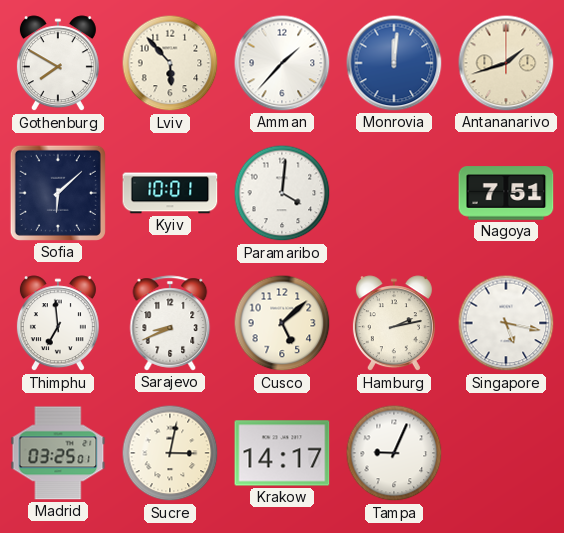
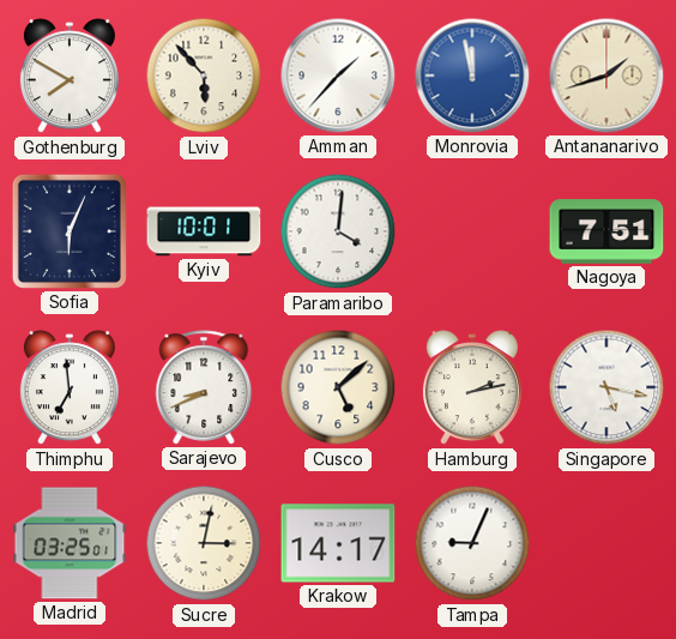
Monrovia: 12:01 -> 11:58
Sofia: 6:08 -> 6:04
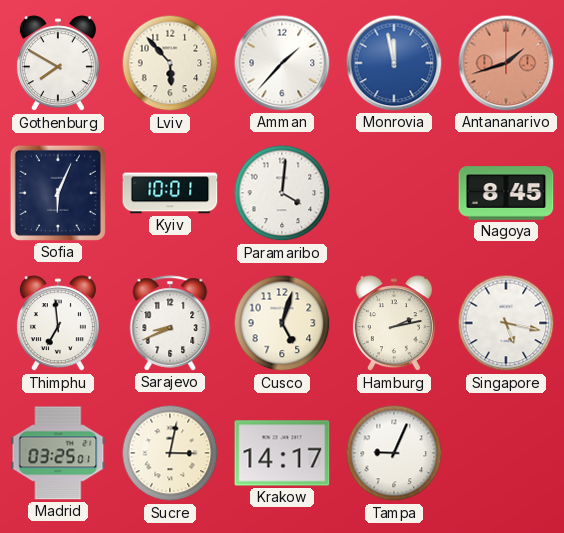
Antananarivo dial: cream -> salmon
Nagoya: 7:51 -> 8:45
Cusco: 5:08 -> 5:03
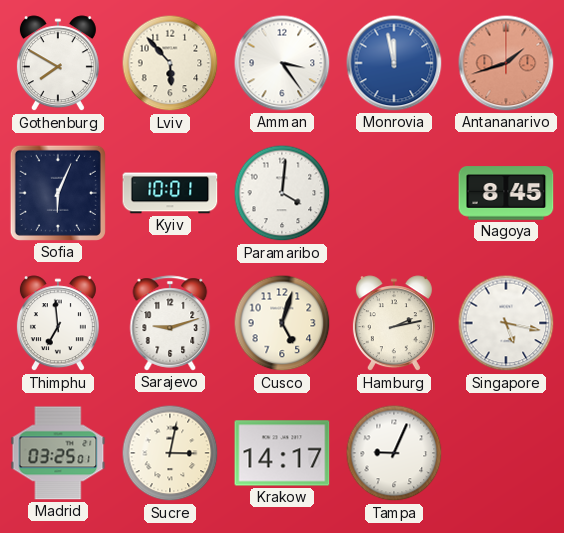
Amman: 1:37 -> 3:24
Sarajevo: 8:41 -> 9:12
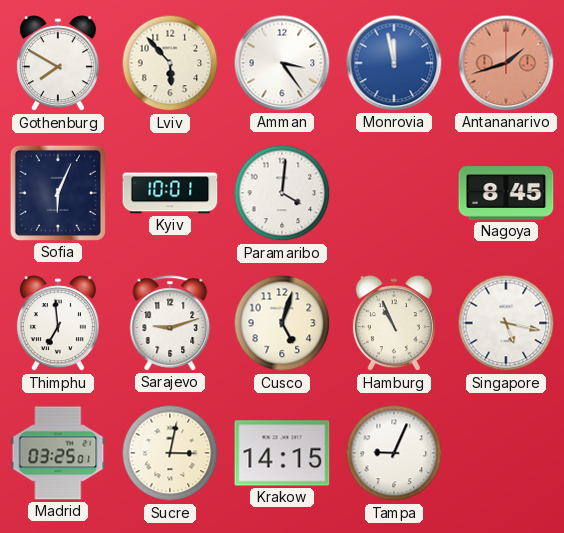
Hamburg: 2:13 -> 10:56
Krakow: 14:17 -> 14:15
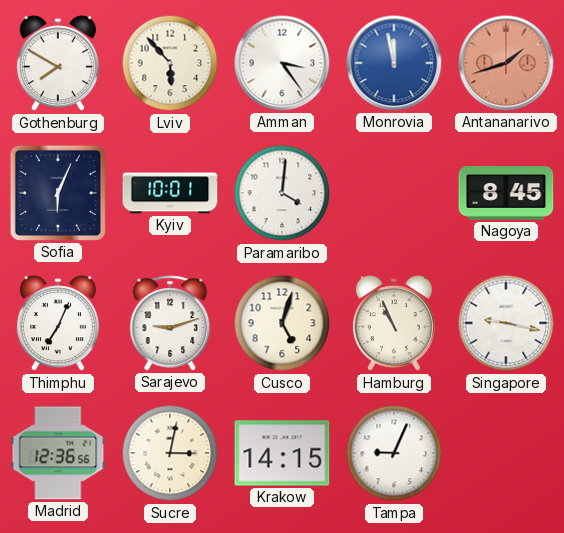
Thimphu: 6:59 -> 7:04
Singapore: 5:17 -> 9:17
Madrid: 03:25 -> 12:36
